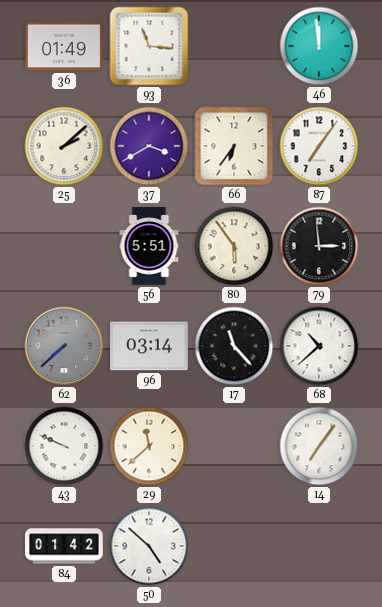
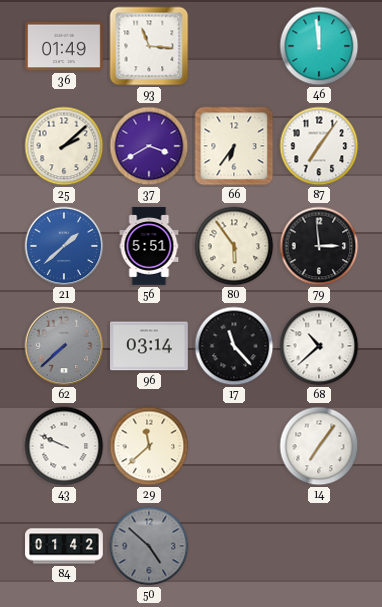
21: none -> 1:38
50 dial: white -> grey
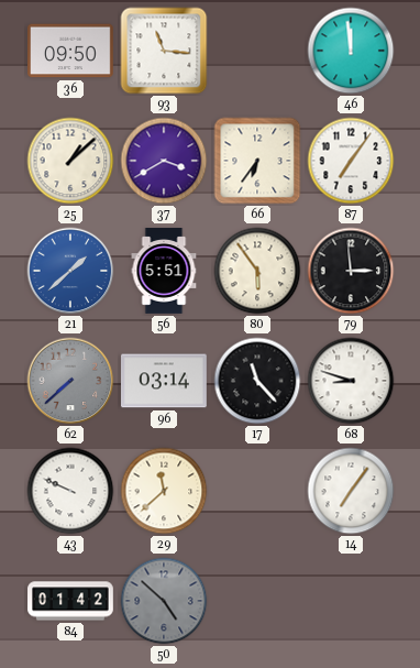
36: 01:49 -> 09:50
25: 2:08 -> 1:08
68: 10:38 -> 8:48
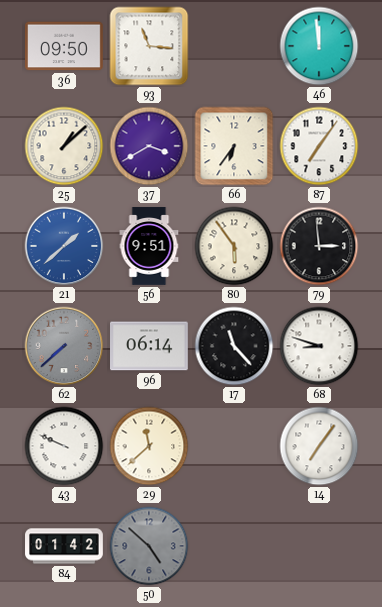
56: 5:51 -> 9:51
96: 03:14 -> 06:14
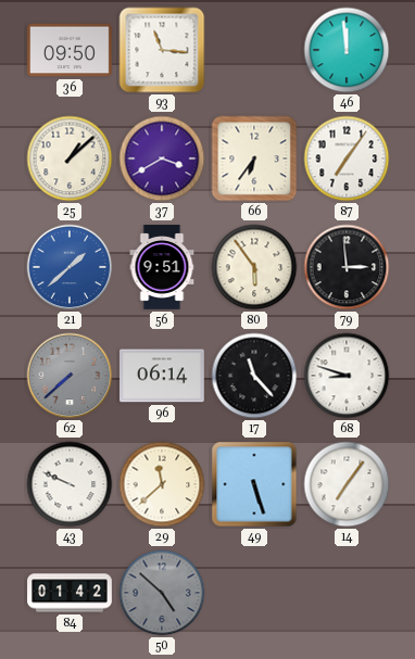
49: none -> 5:27
